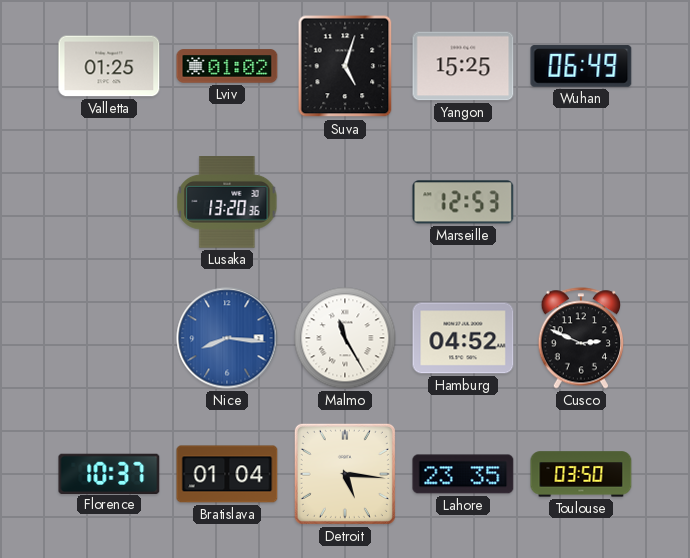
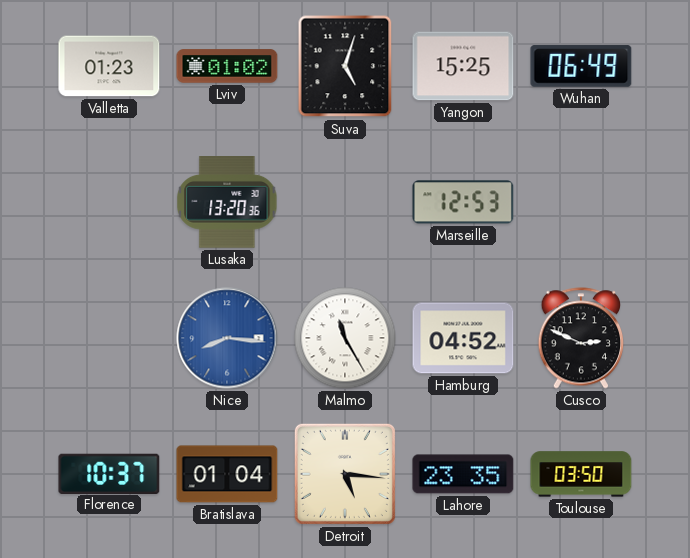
Valletta: 01:25 -> 01:23
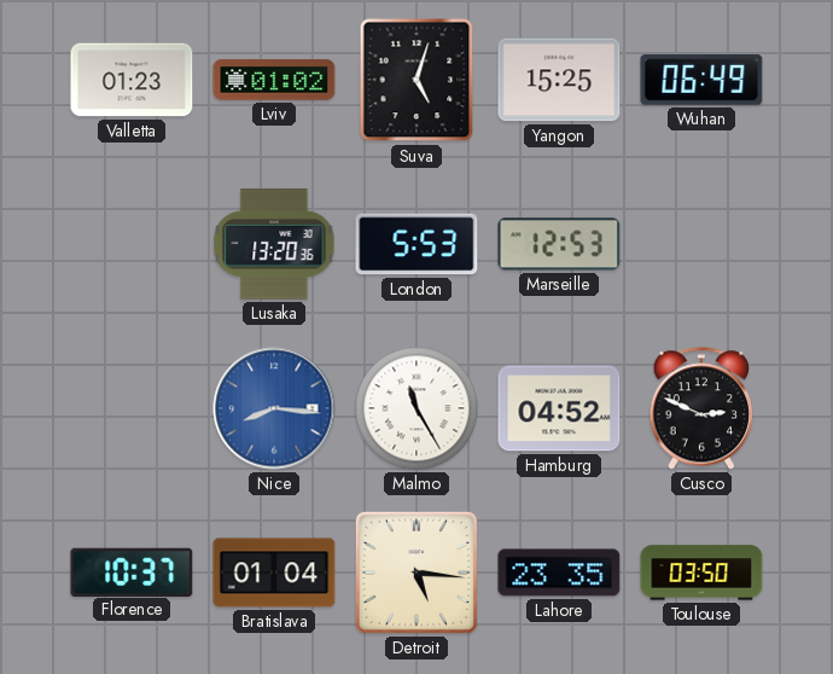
London: none -> 5:53
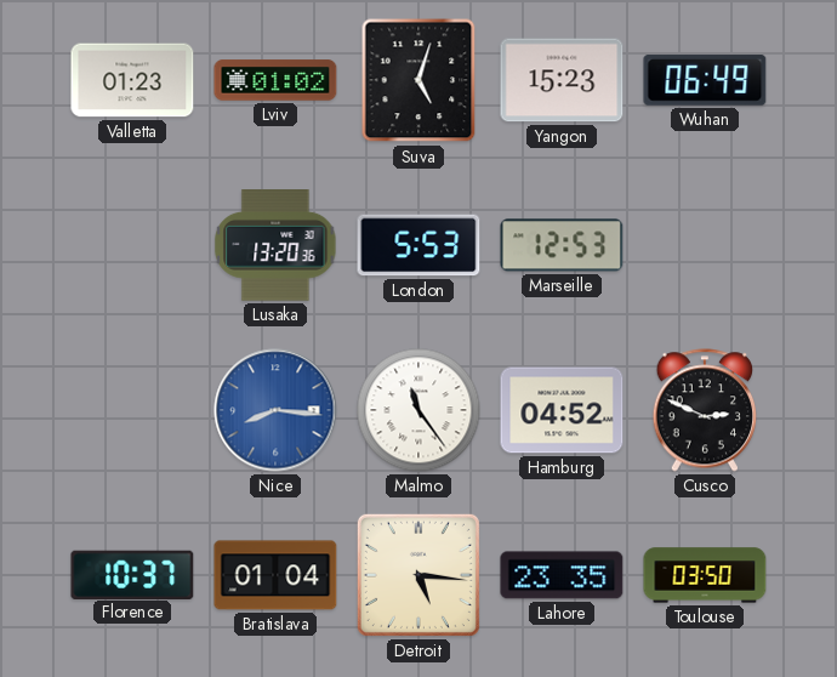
Yangon: 15:25 -> 15:23
Malmo: 11:25 -> 11:24
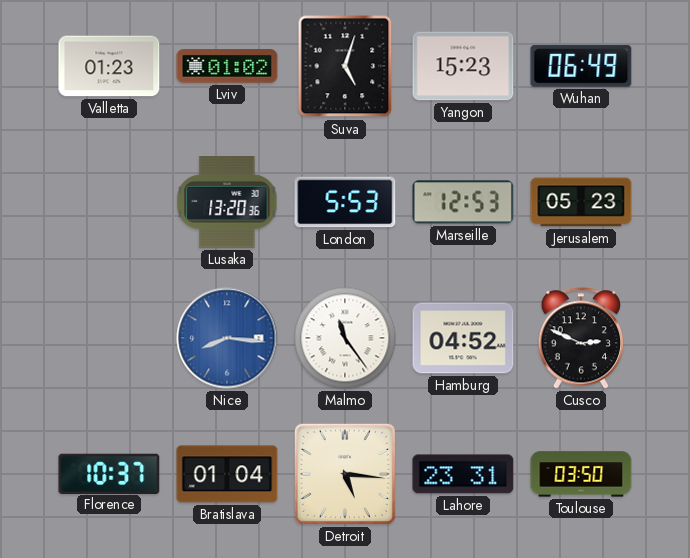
Jerusalem: none -> 05:23
Lahore: 23:35 -> 23:31
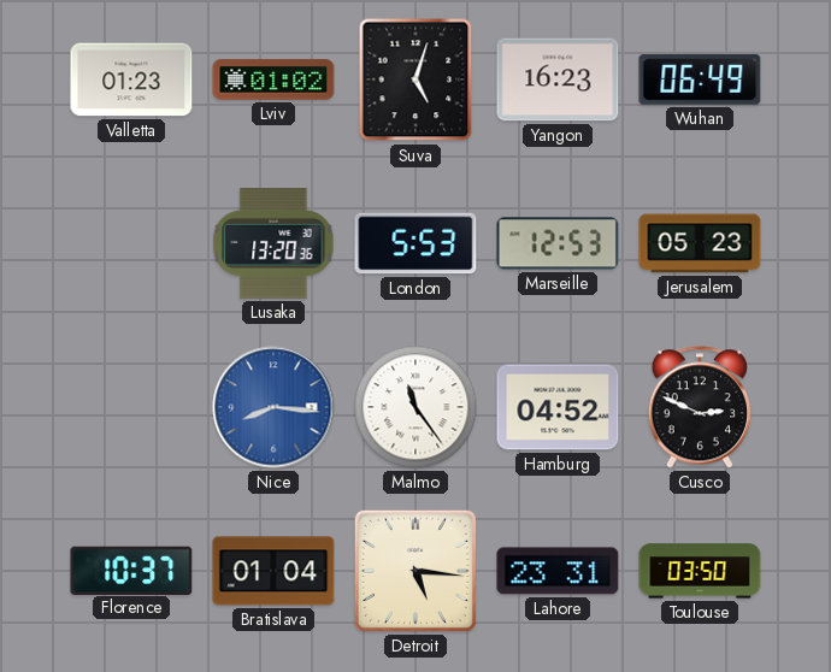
Yangon: 15:23 -> 16:23
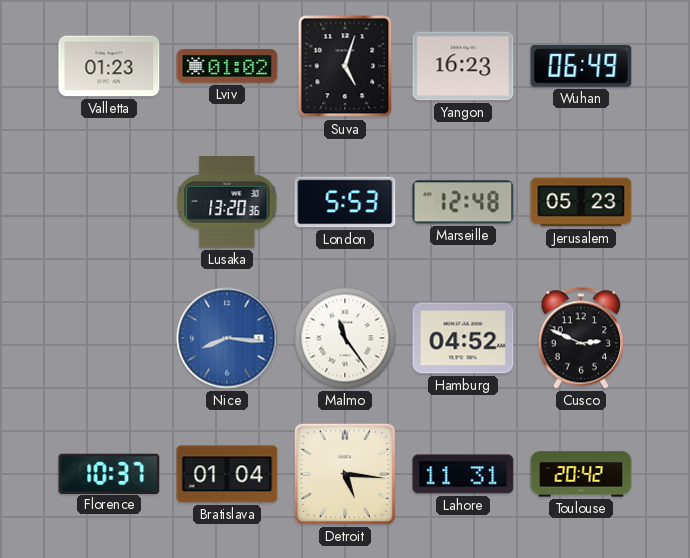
Marseille: 12:53 -> 12:48
Lahore: 23:31 -> 11:31
Toulouse: 03:50 -> 20:42
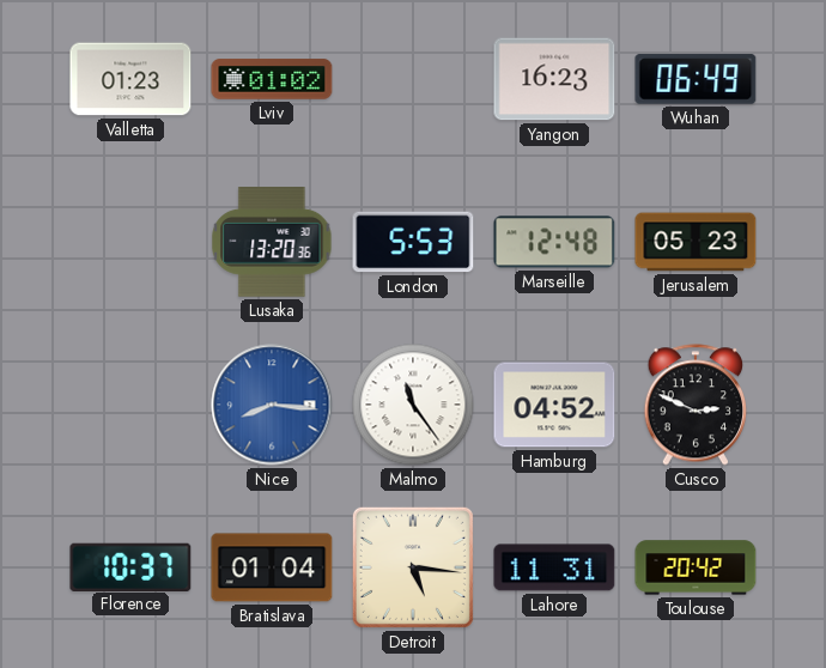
Suva: 5:03 -> none
